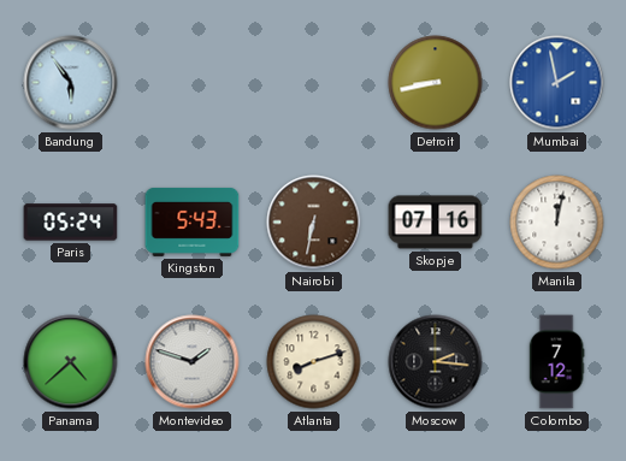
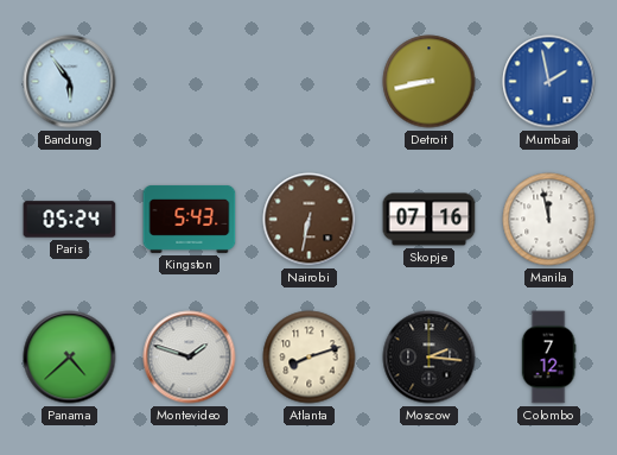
Manila: 12:02 -> 11:58
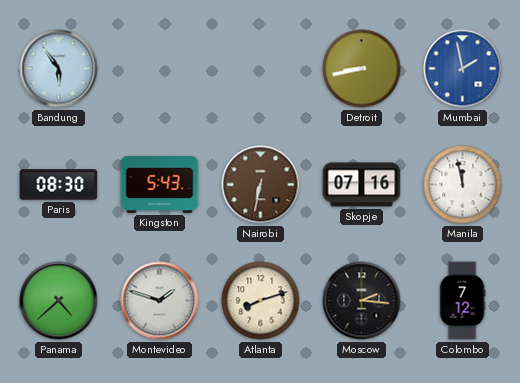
Paris: 05:24 -> 08:30
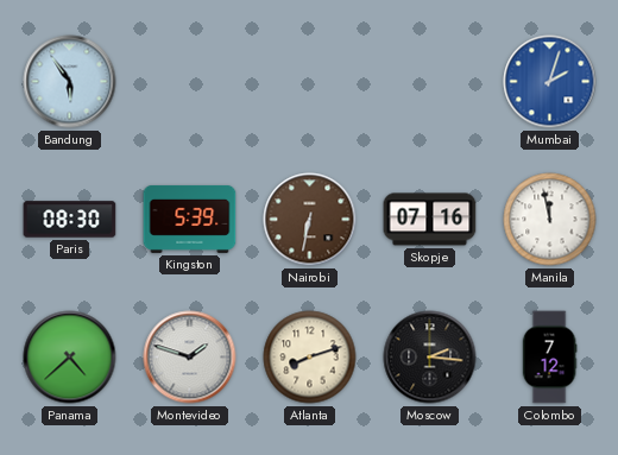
Detroit: 8:43 -> none
Mumbai: 1:58 -> 2:03
Kingston: 5:43 -> 5:39
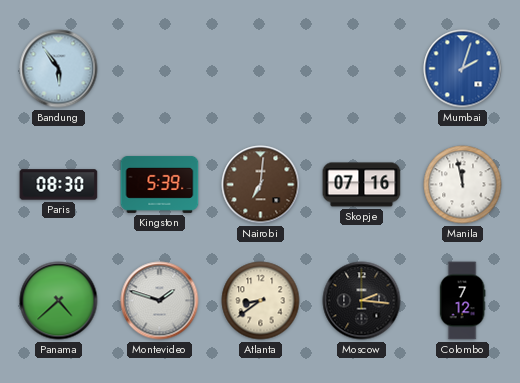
Nairobi: 6:32 -> 7:01
Atlanta: 8:12 -> 8:39
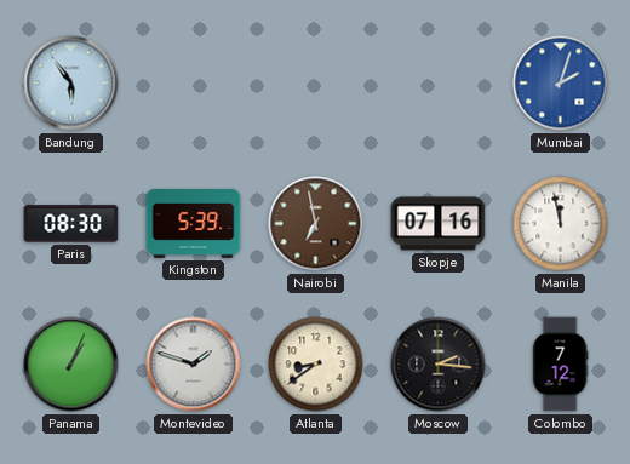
Nairobi: 7:01 -> 6:58
Panama: 4:38 -> 1:04
